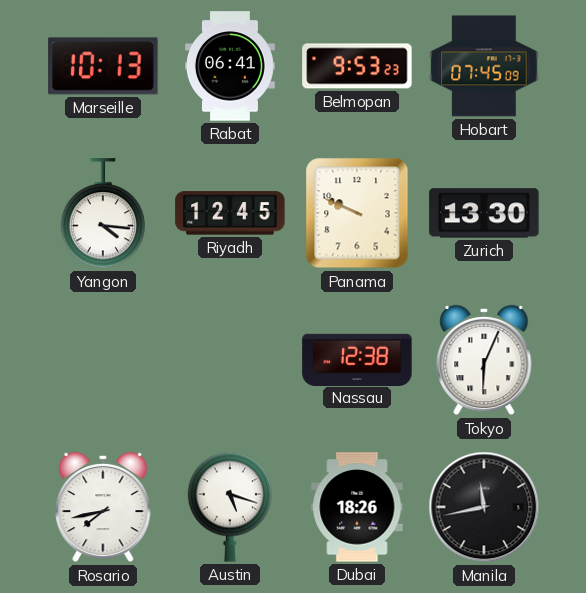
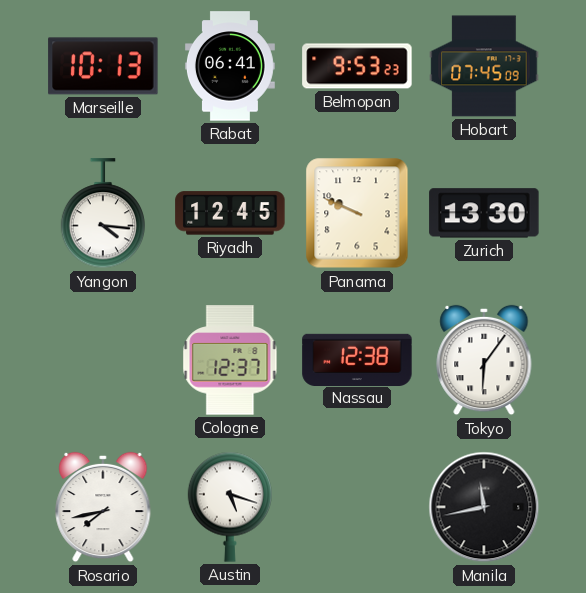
Cologne: none -> 12:37
Tokyo: 6:04 -> 6:06
Dubai: 18:26 -> none
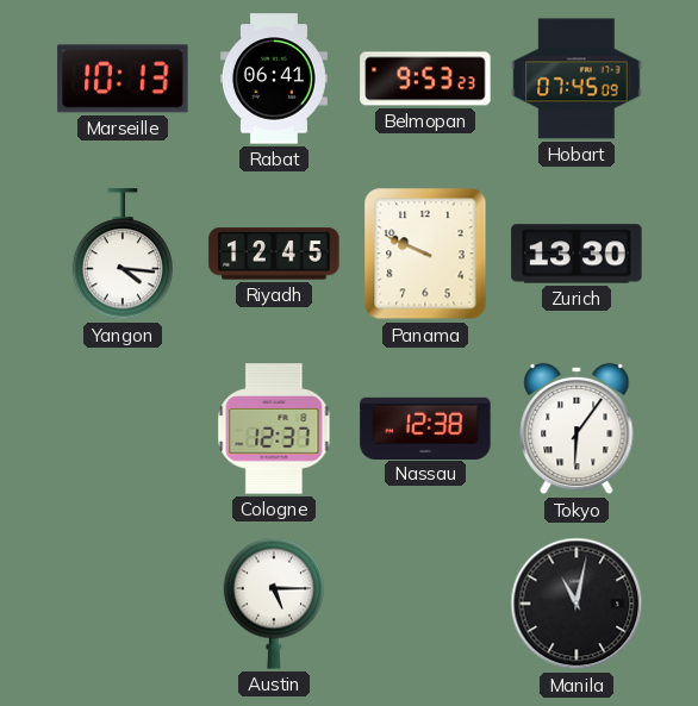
Rosario: 7:43 -> none
Austin: 5:18 -> 5:15
Manila: 11:43 -> 11:02
